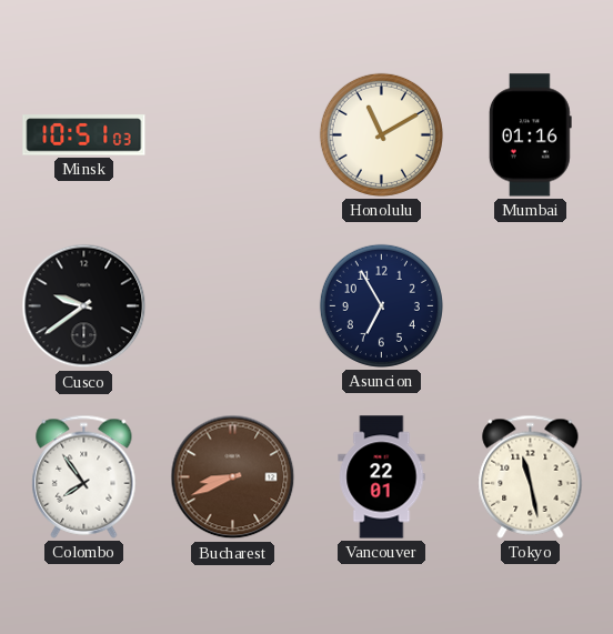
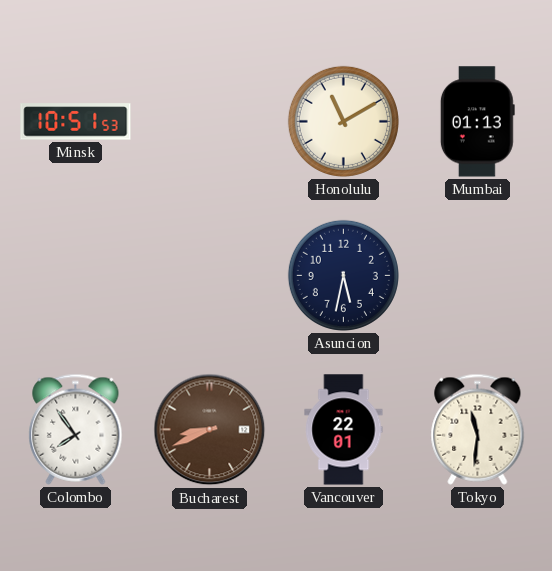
Minsk: 10:51:03 -> 10:51:53
Mumbai: 01:16 -> 01:13
Cusco: 9:39 -> none
Asuncion: 6:55 -> 5:32
Tokyo: 11:28 -> 11:31
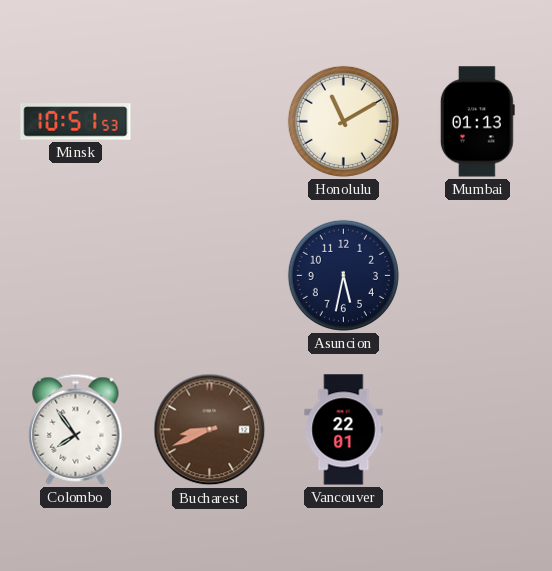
Tokyo: 11:31 -> none
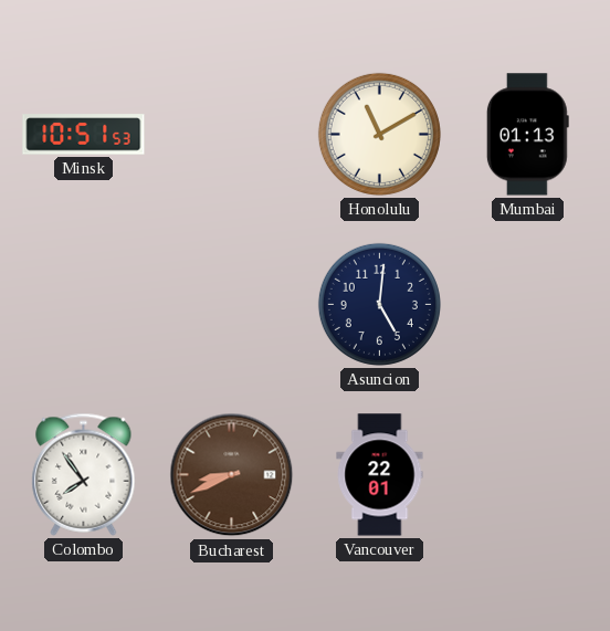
Asuncion: 5:32 -> 5:01
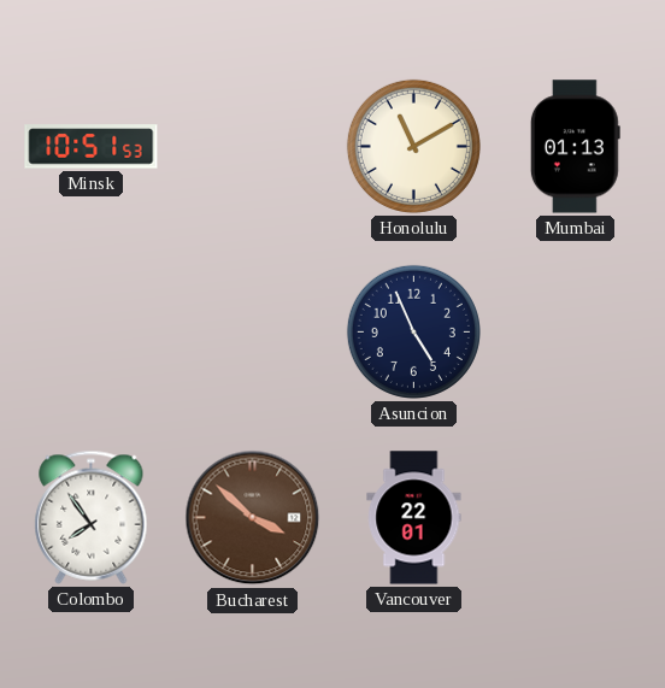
Asuncion: 5:01 -> 4:56
Bucharest: 8:41 -> 3:52
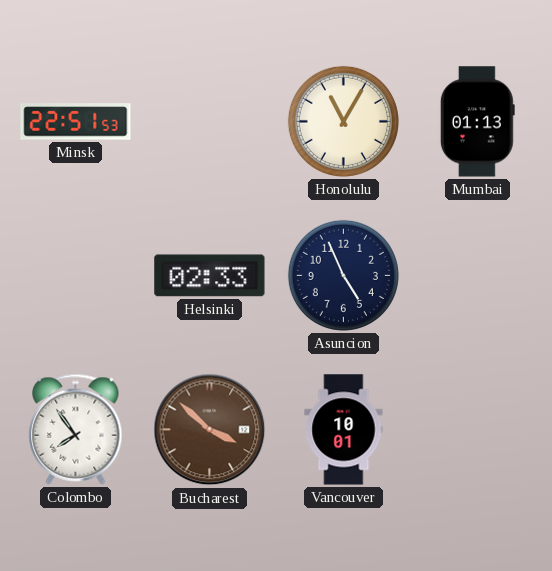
Minsk: 10:51 -> 22:51
Honolulu: 11:10 -> 11:05
Helsinki: none -> 02:33
Vancouver: 22:01 -> 10:01
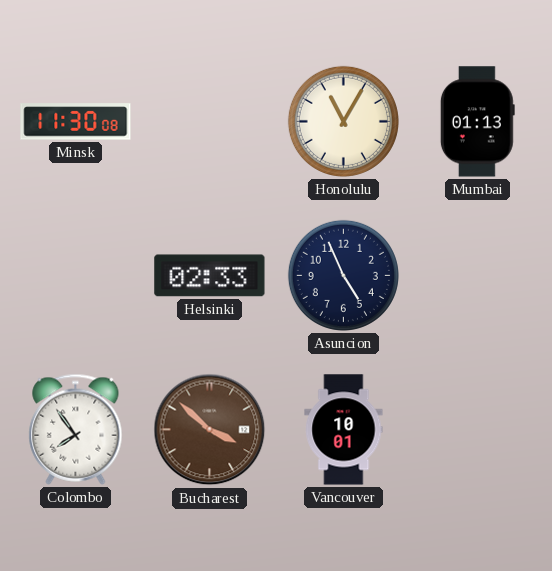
Minsk: 22:51 -> 11:30
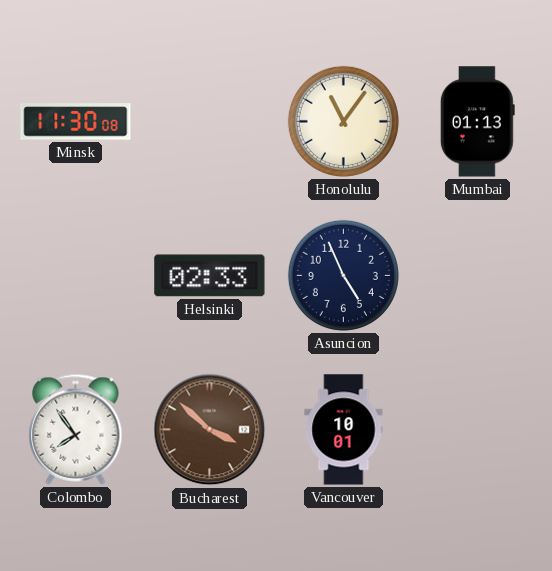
Honolulu: 11:05 -> 11:06
